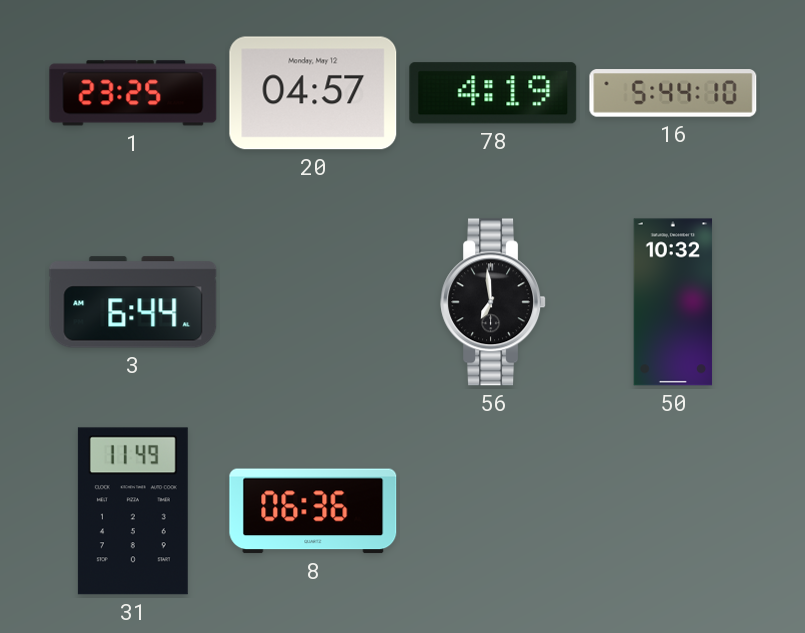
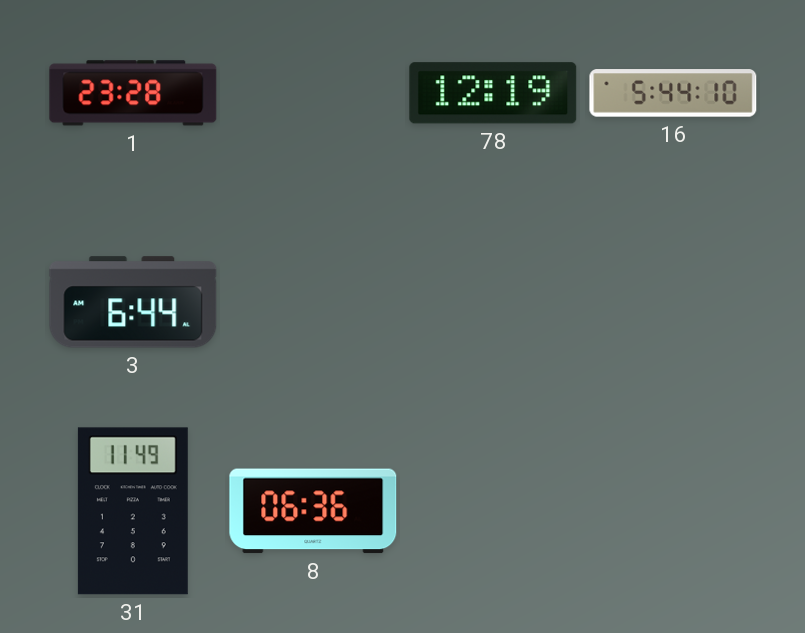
1: 23:25 -> 23:28
20: 04:57 -> none
78: 4:19 -> 12:19
56: 6:59 -> none
50: 10:32 -> none
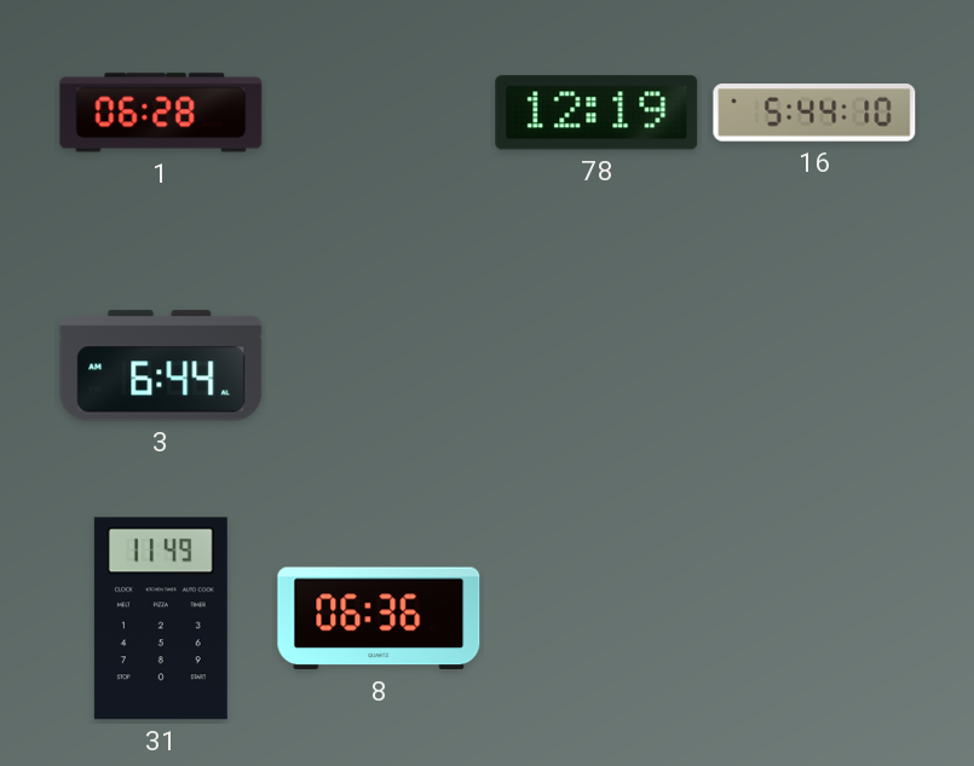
1: 23:28 -> 06:28
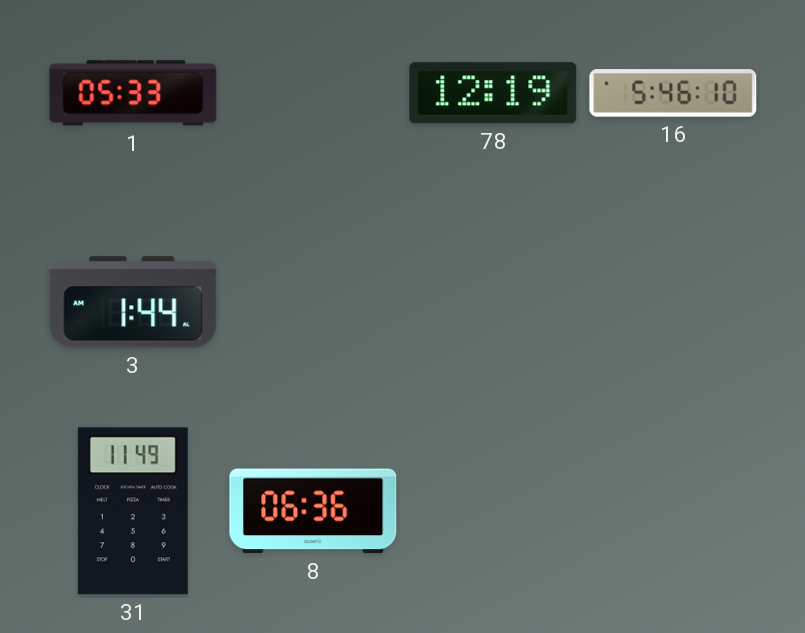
1: 06:28 -> 05:33
16: 5:44 -> 5:46
3: 6:44 -> 1:44
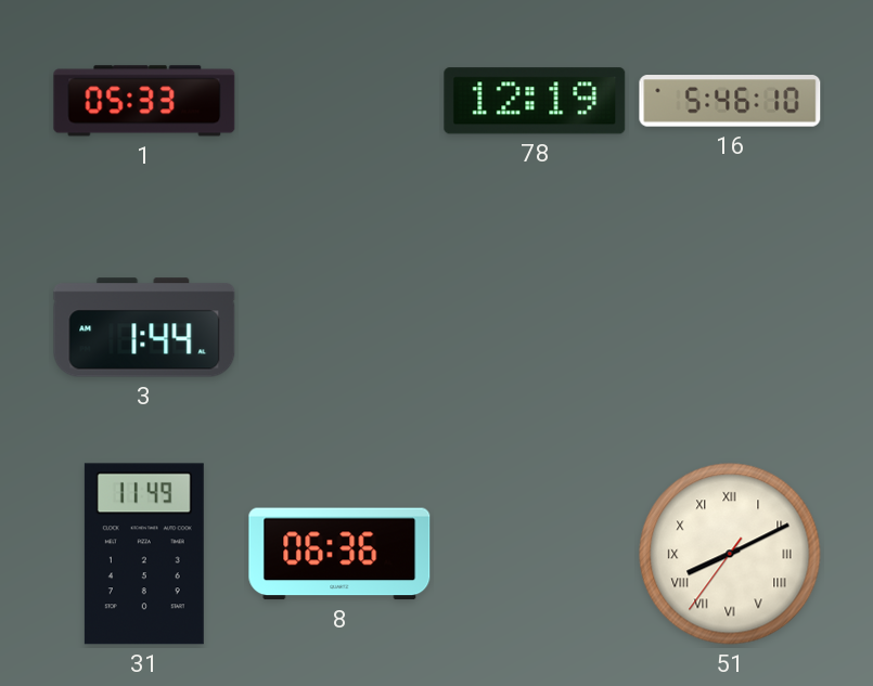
51: none -> 8:10
